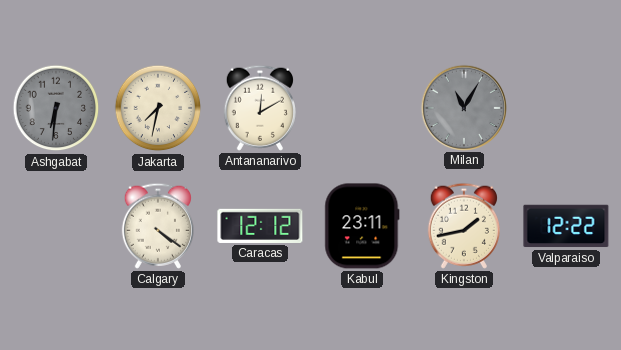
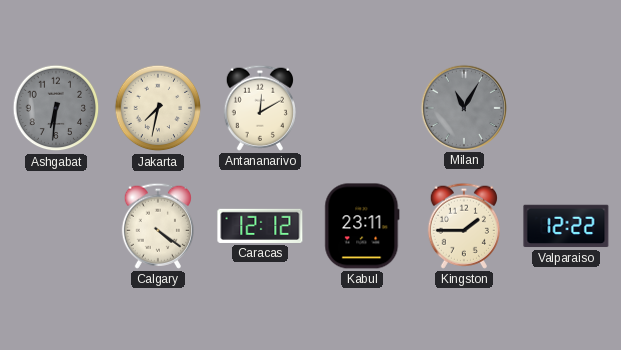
Kingston: 1:43 -> 1:45
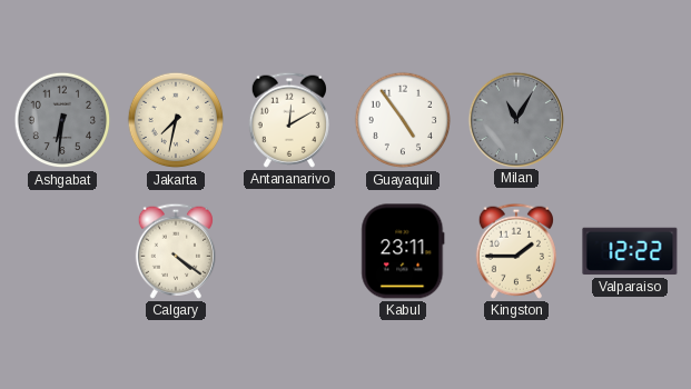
Guayaquil: none -> 4:54
Caracas: 12:12 -> none
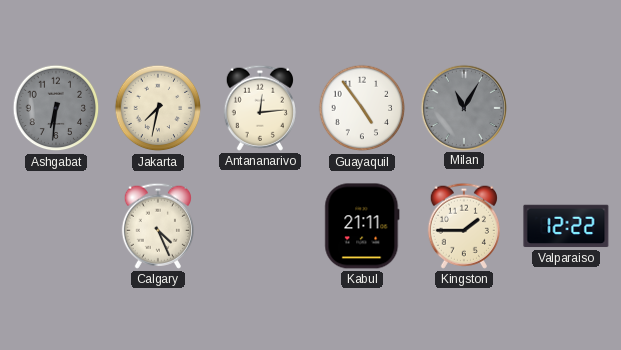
Antananarivo: 12:10 -> 12:14
Calgary: 4:21 -> 4:26
Kabul: 23:11 -> 21:11
